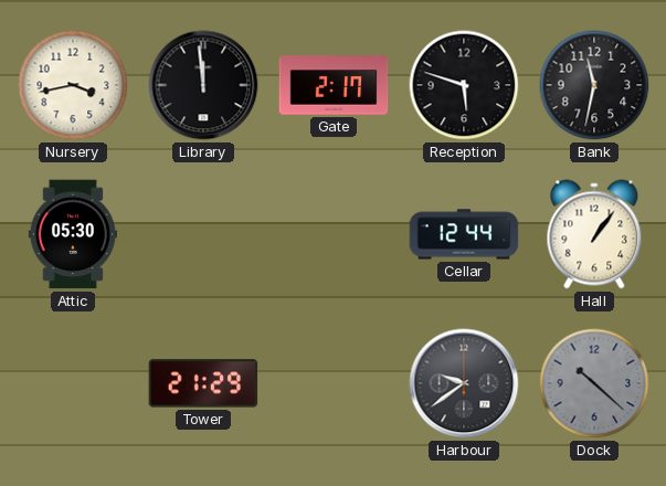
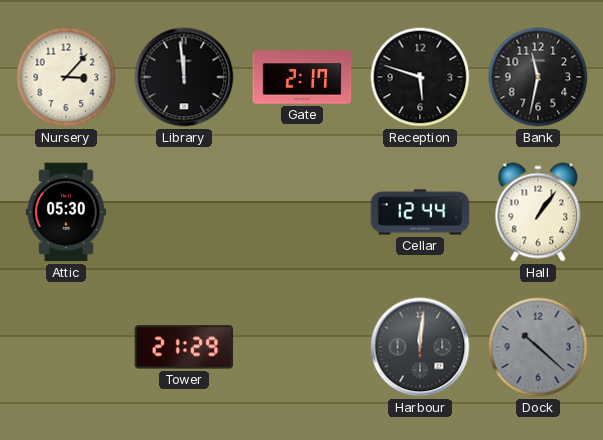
Nursery: 3:43 -> 3:07
Harbour: 9:39 -> 12:01
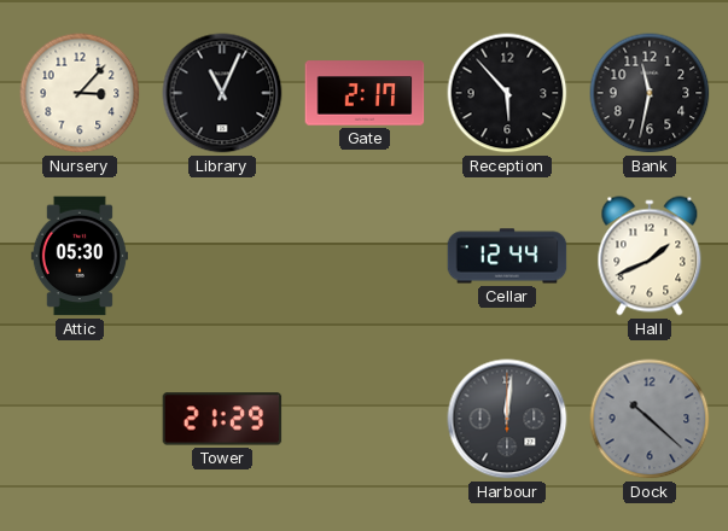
Library: 11:59 -> 11:04
Reception: 5:48 -> 5:53
Hall: 1:06 -> 1:41
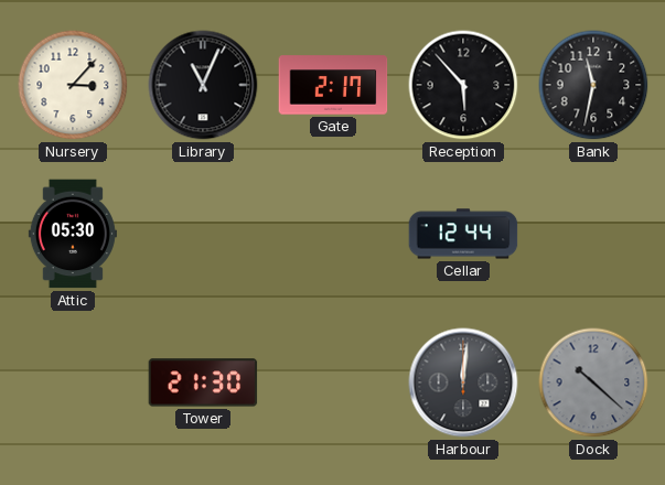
Hall: 1:41 -> none
Tower: 21:29 -> 21:30
